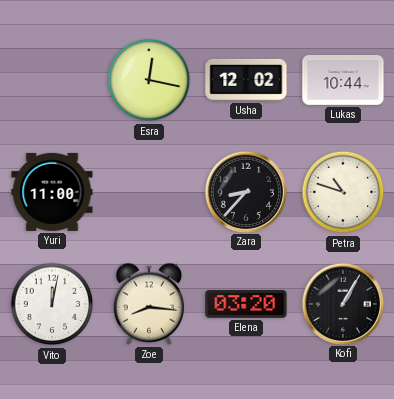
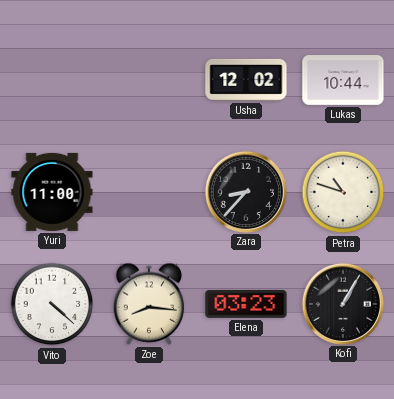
Esra: 12:17 -> none
Vito: 12:02 -> 4:22
Elena: 03:20 -> 03:23
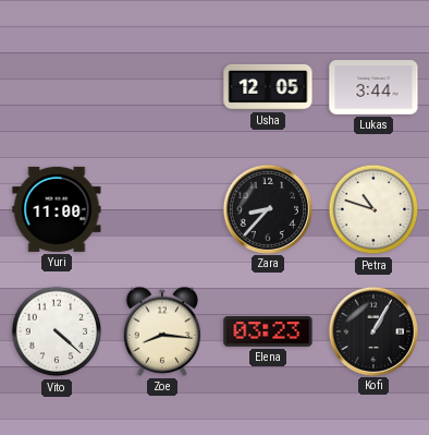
Usha: 12:02 -> 12:05
Lukas: 10:44 -> 3:44
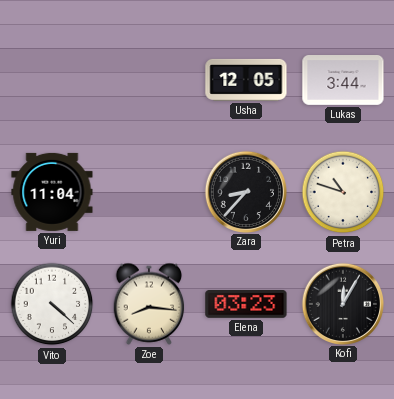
Yuri: 11:00 -> 11:04
Kofi: 1:05 -> 12:05
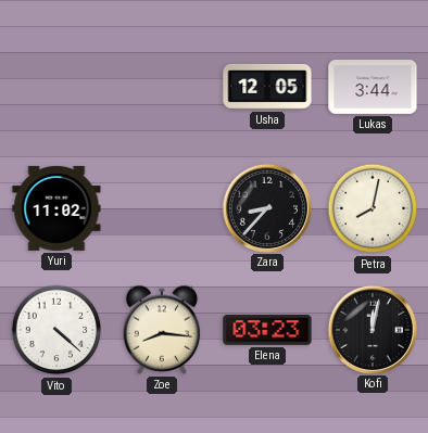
Yuri: 11:04 -> 11:02
Petra: 10:48 -> 8:02
Kofi: 12:05 -> 12:02
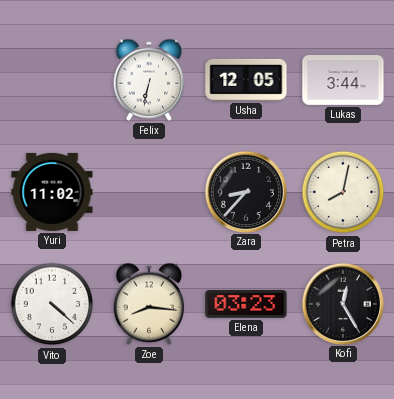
Felix: none -> 6:32
Kofi: 12:02 -> 12:25
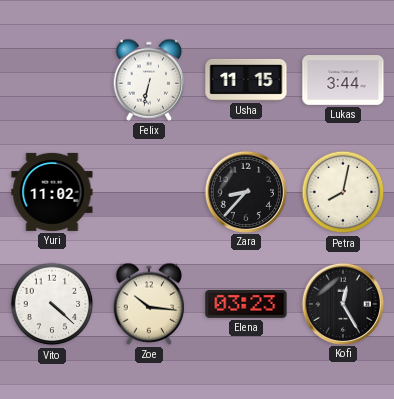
Usha: 12:05 -> 11:15
Zoe: 8:16 -> 10:16
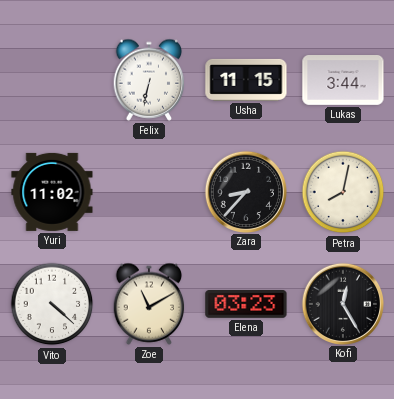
Zoe: 10:16 -> 11:10
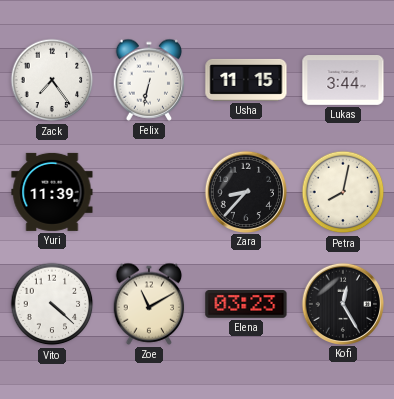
Zack: none -> 7:24
Yuri: 11:02 -> 11:39
